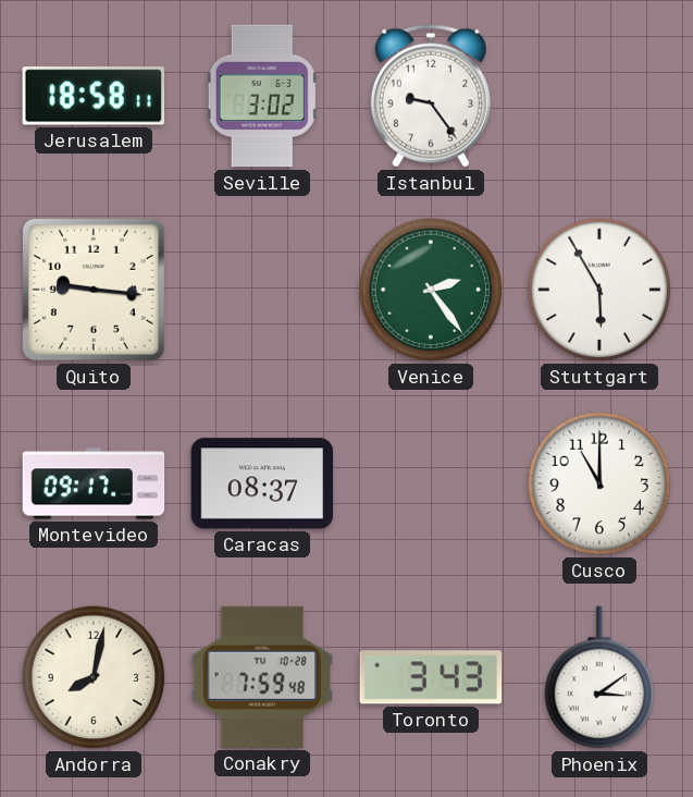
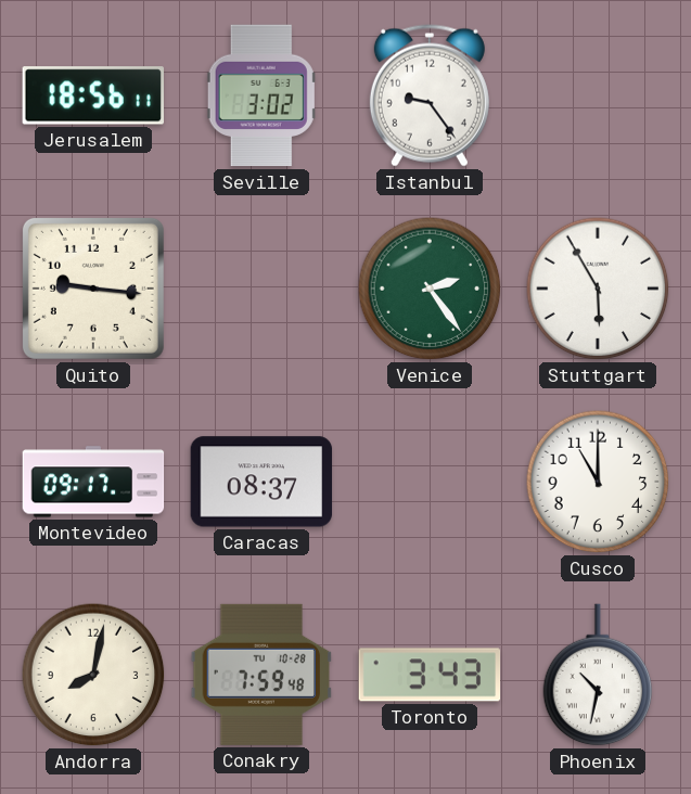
Jerusalem: 18:58 -> 18:56
Phoenix: 3:09 -> 10:32
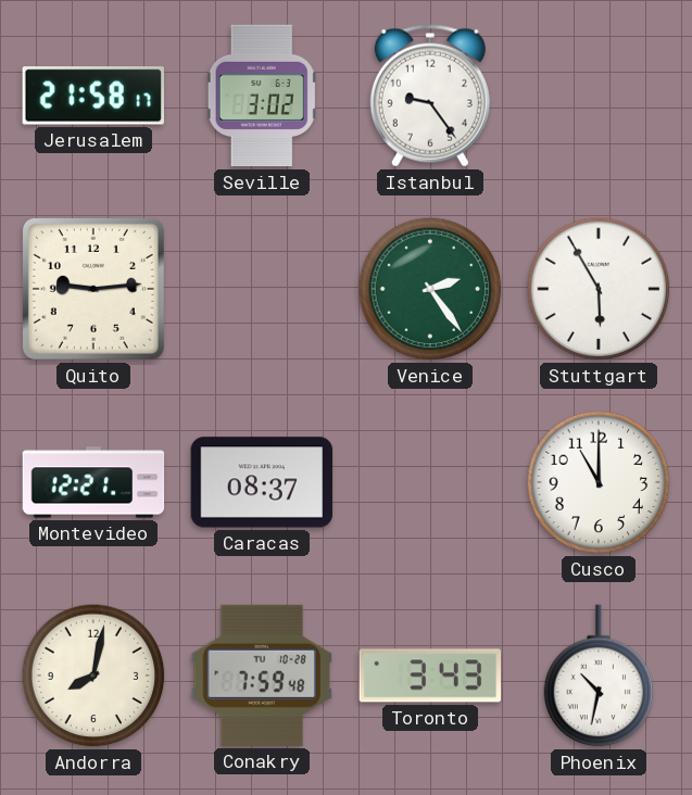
Jerusalem: 18:56 -> 21:58
Quito: 9:16 -> 9:14
Montevideo: 09:17 -> 12:21
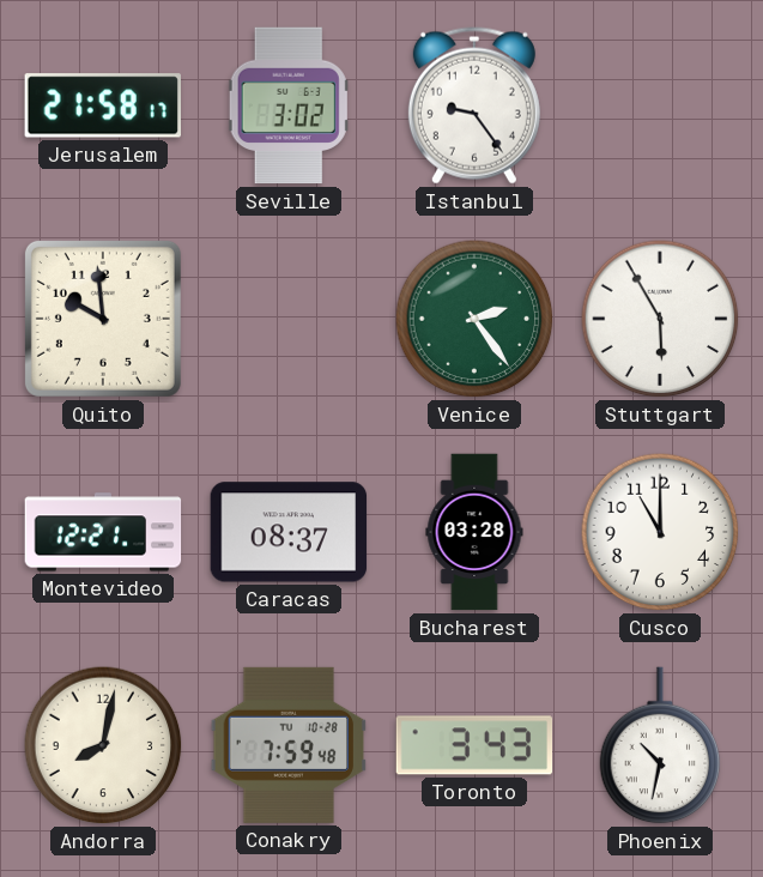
Quito: 9:14 -> 9:59
Bucharest: none -> 03:28
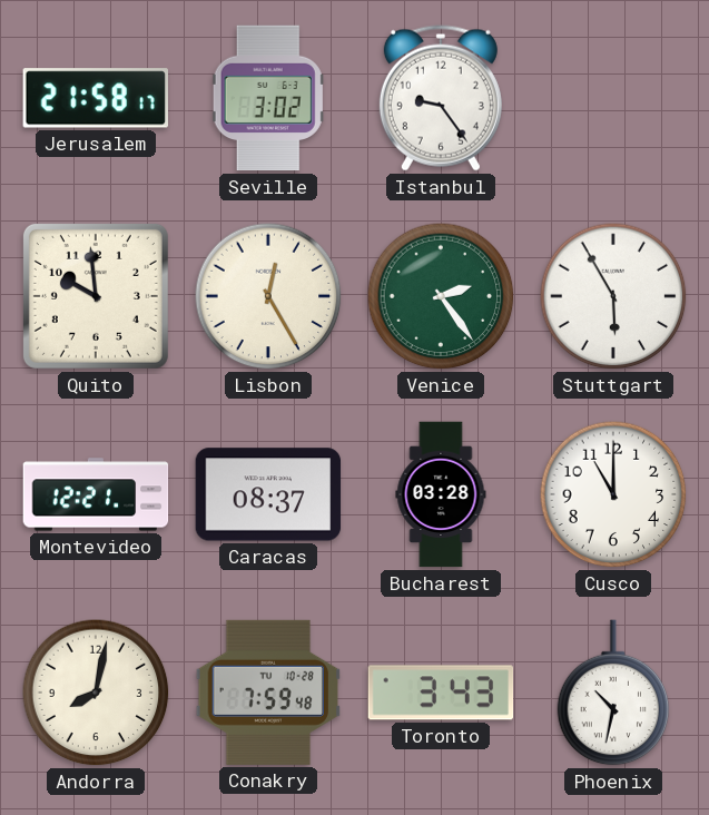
Lisbon: none -> 12:25
